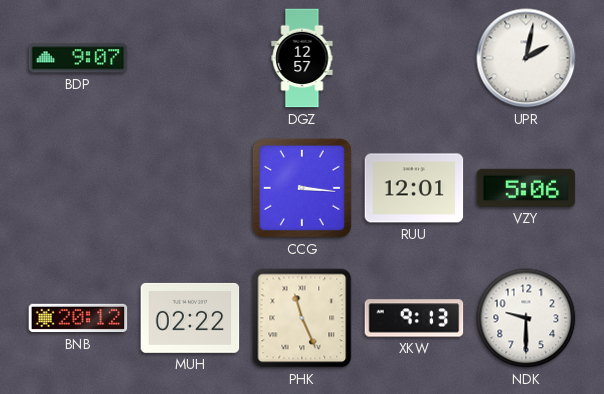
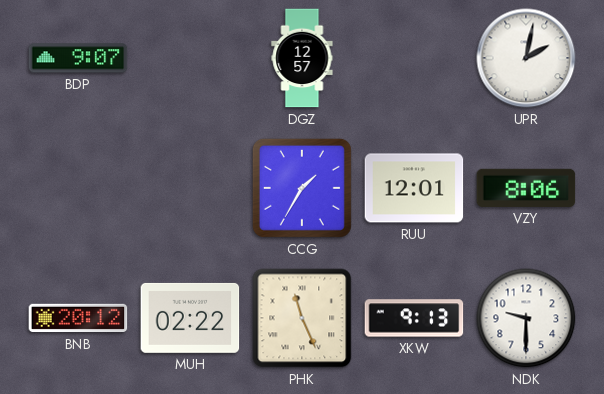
CCG: 3:16 -> 1:35
VZY: 5:06 -> 8:06
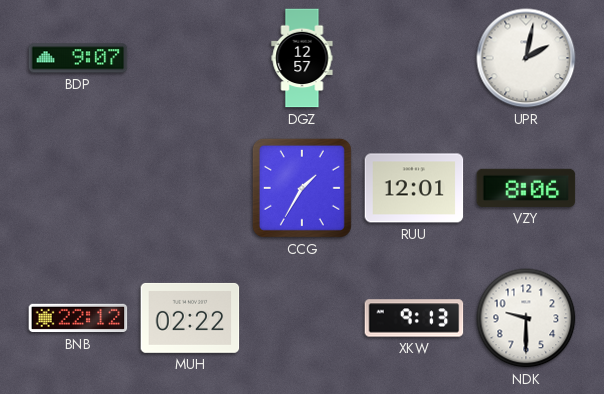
BNB: 20:12 -> 22:12
PHK: 11:26 -> none
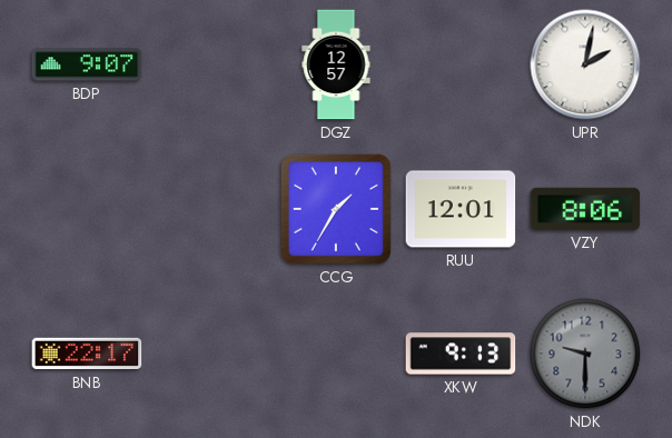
BNB: 22:12 -> 22:17
MUH: 02:22 -> none
NDK dial: white -> grey
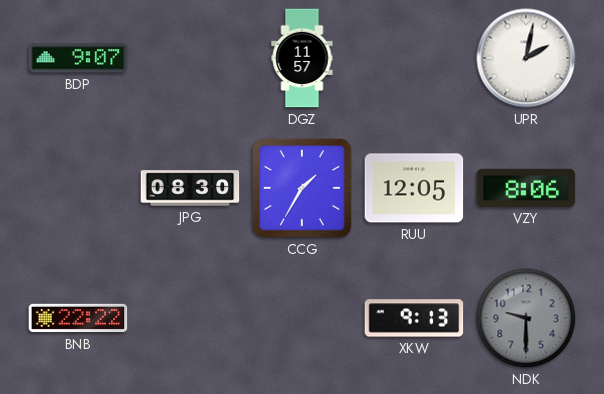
DGZ: 12:57 -> 11:57
JPG: none -> 08:30
RUU: 12:01 -> 12:05
BNB: 22:17 -> 22:22
